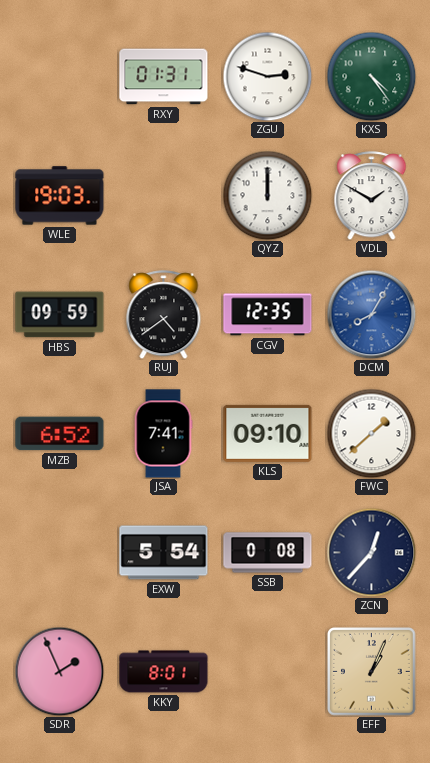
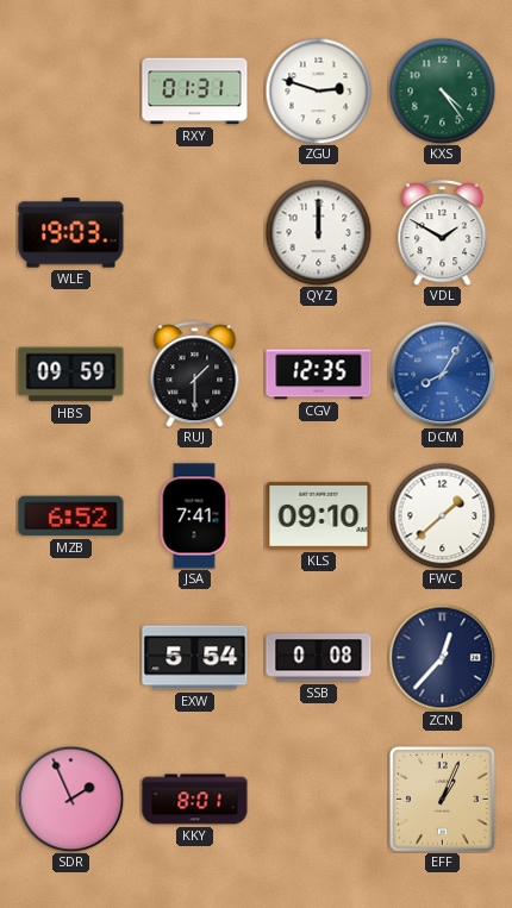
RUJ: 4:39 -> 1:30
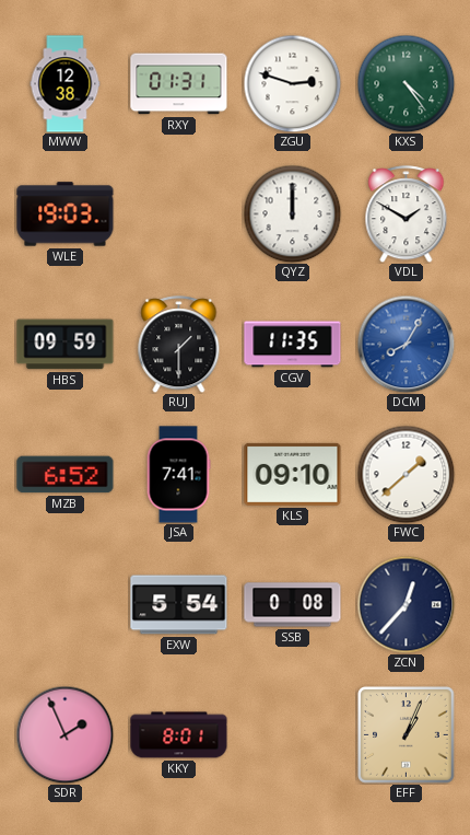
MWW: none -> 12:38
CGV: 12:35 -> 11:35
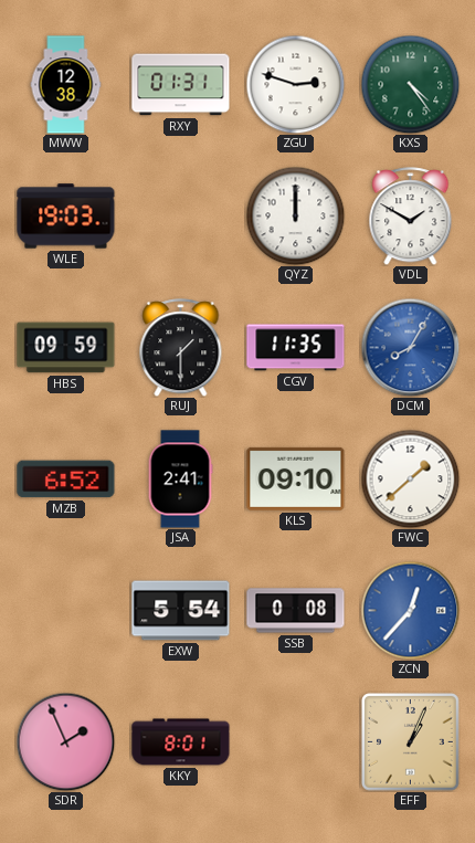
JSA: 7:41 -> 2:41
ZCN dial: navy -> blue
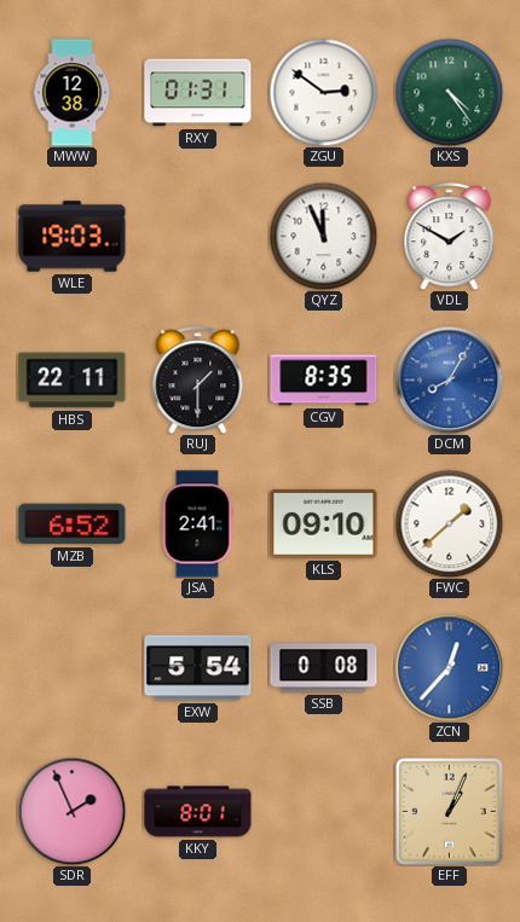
ZGU: 2:48 -> 2:51
QYZ: 12:00 -> 11:56
HBS: 09:59 -> 22:11
CGV: 11:35 -> 8:35
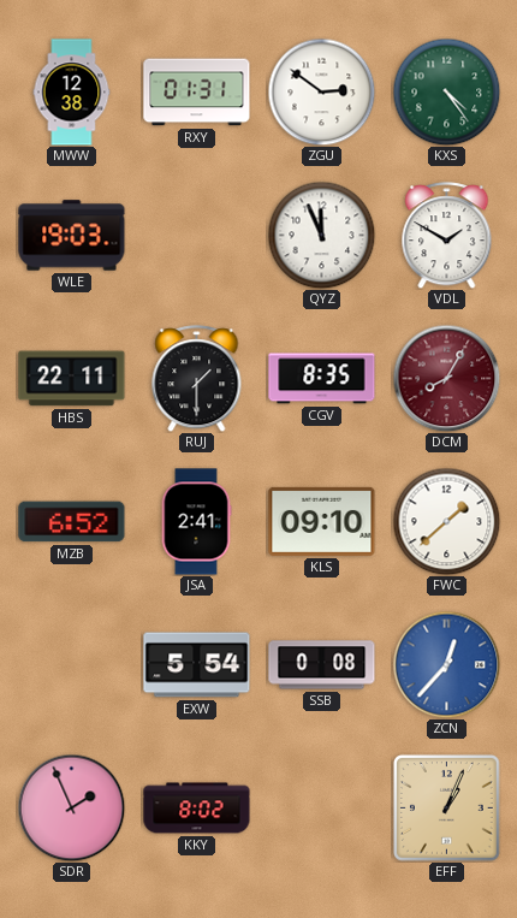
DCM dial: blue -> burgundy
KKY: 8:01 -> 8:02
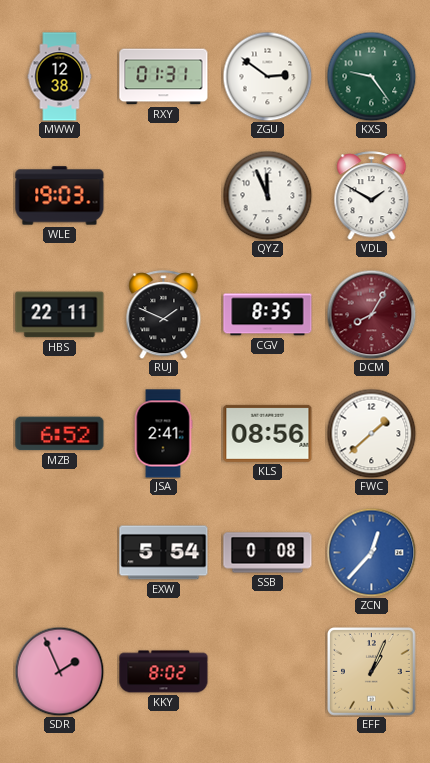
KXS: 4:24 -> 9:24
RUJ: 1:30 -> 1:49
KLS: 09:10 -> 08:56
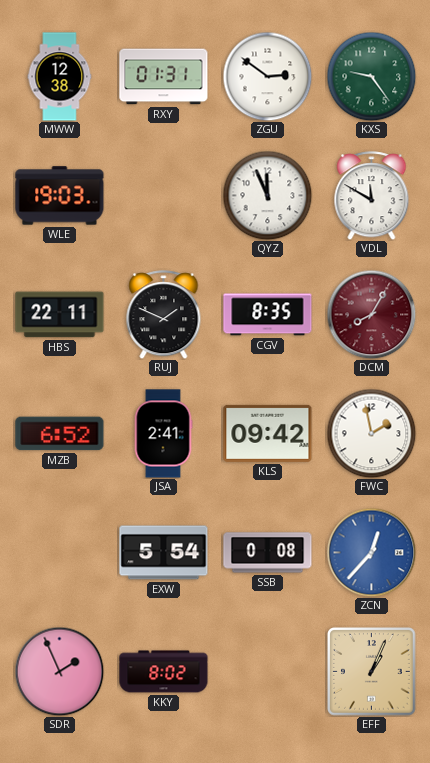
VDL: 1:50 -> 11:50
KLS: 08:56 -> 09:42
FWC: 1:38 -> 1:58
